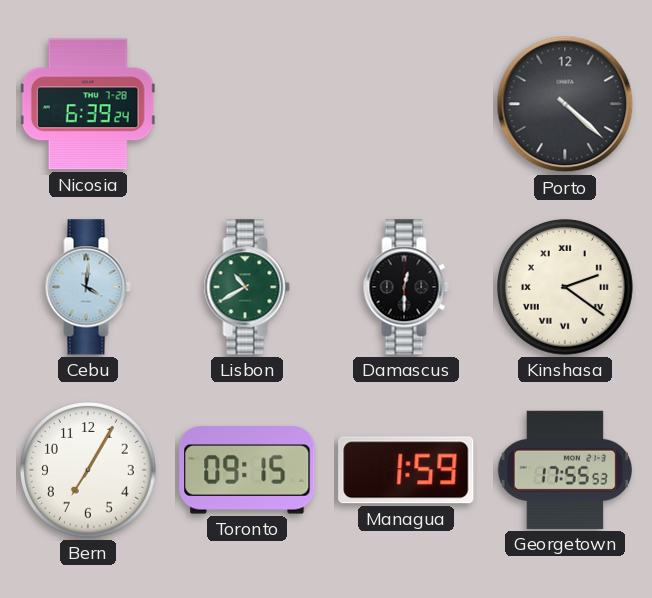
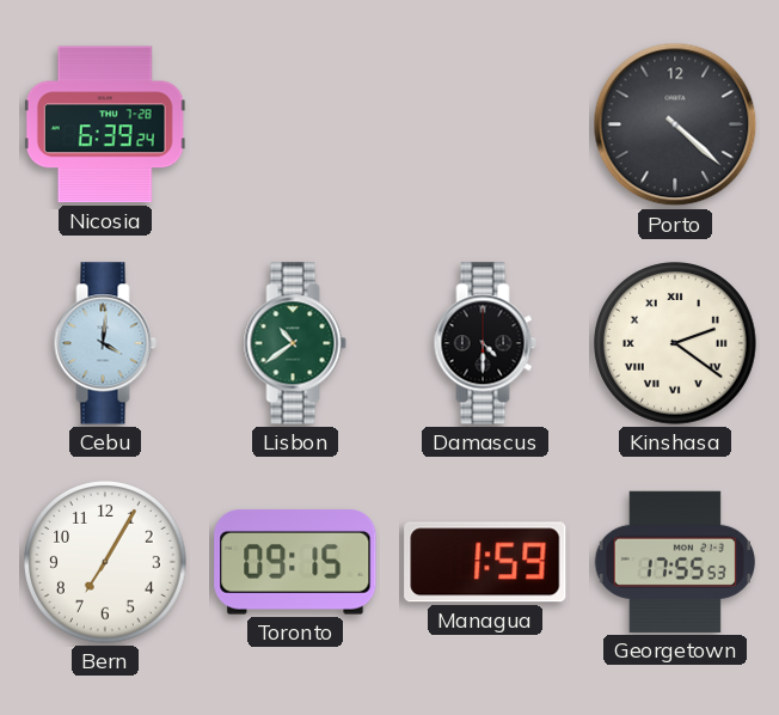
Lisbon: 10:40 -> 10:39
Damascus: 12:30 -> 4:30
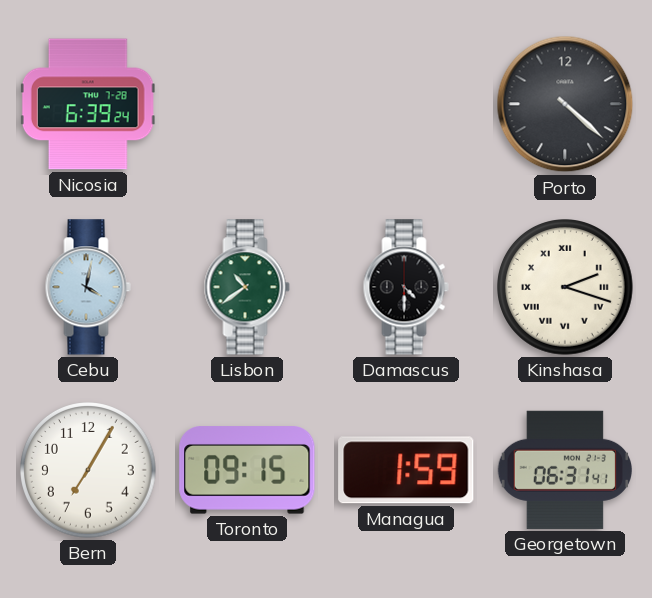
Cebu: 4:01 -> 4:02
Kinshasa: 2:21 -> 2:18
Georgetown: 17:55 -> 06:31
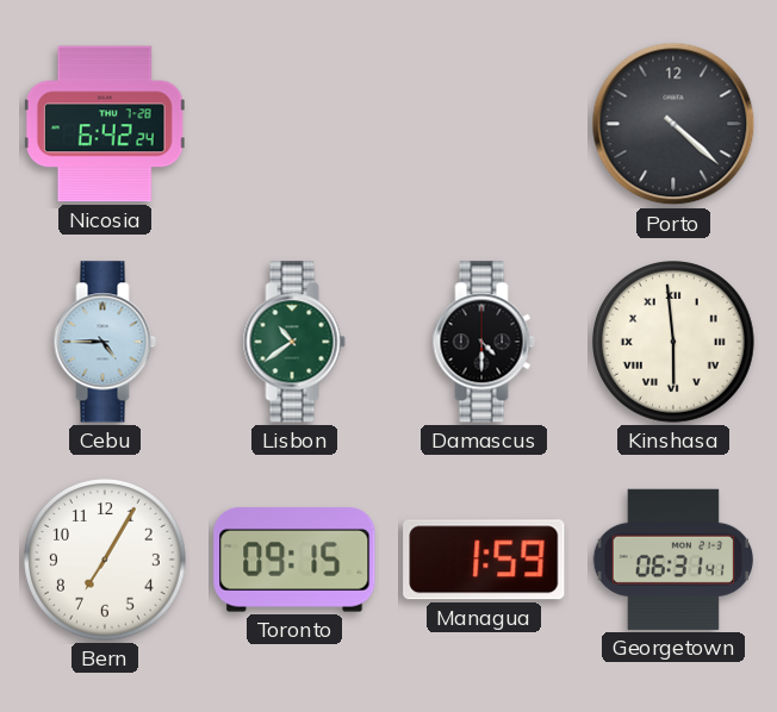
Nicosia: 6:39 -> 6:42
Cebu: 4:02 -> 4:45
Kinshasa: 2:18 -> 5:59
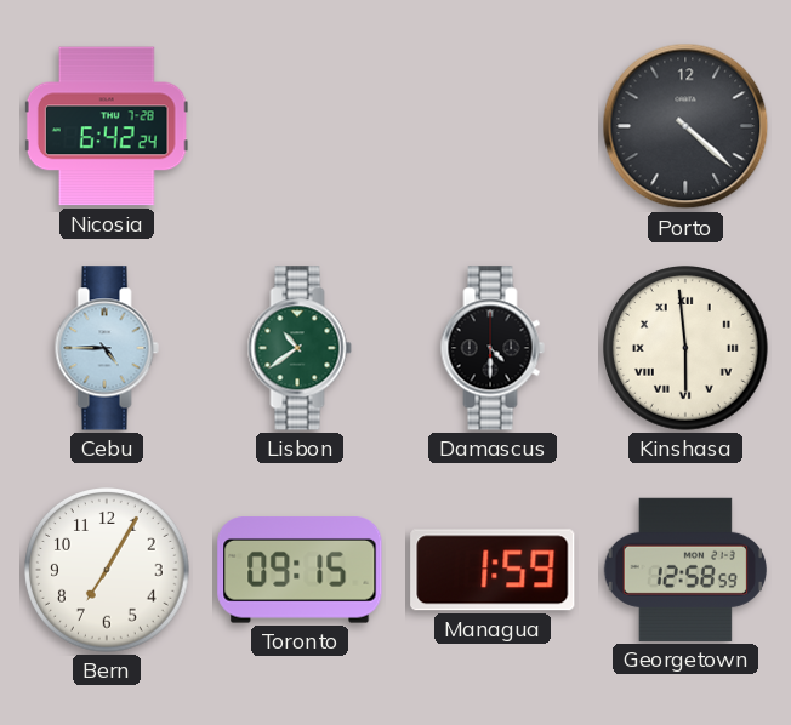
Georgetown: 06:31 -> 12:58
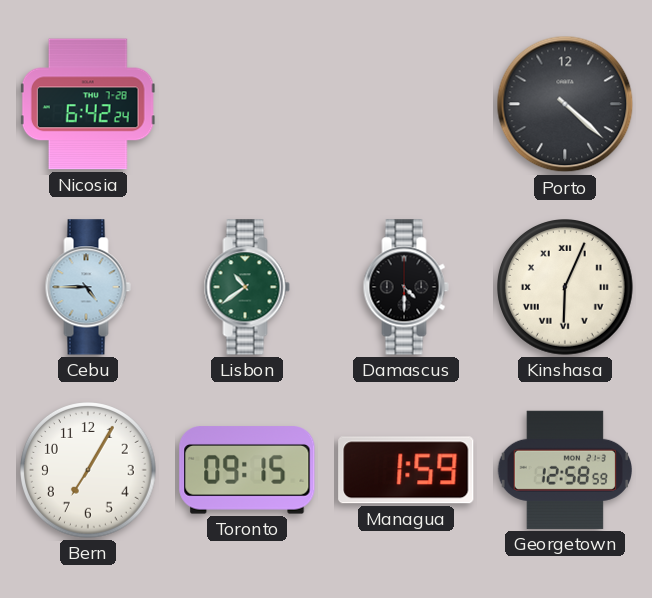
Kinshasa: 5:59 -> 6:04
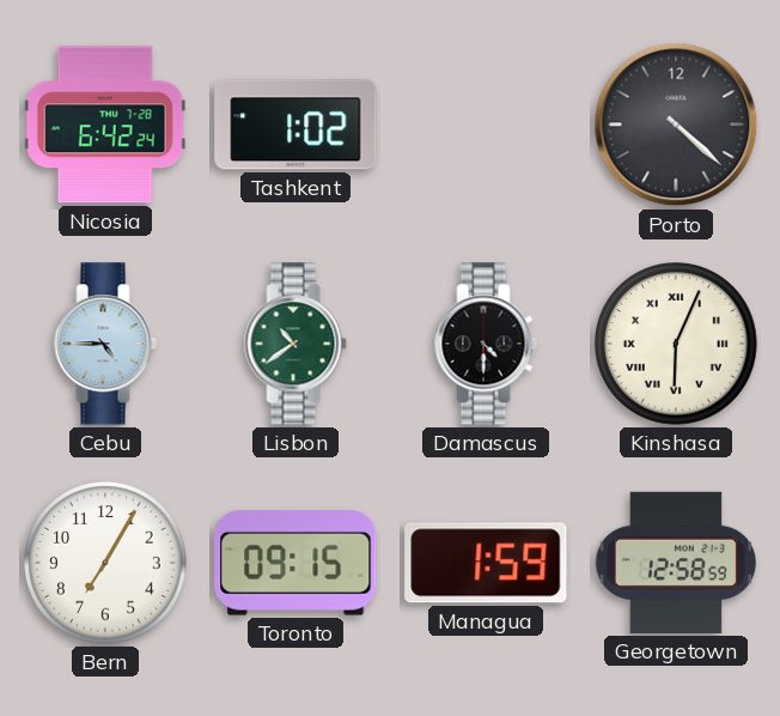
Tashkent: none -> 1:02
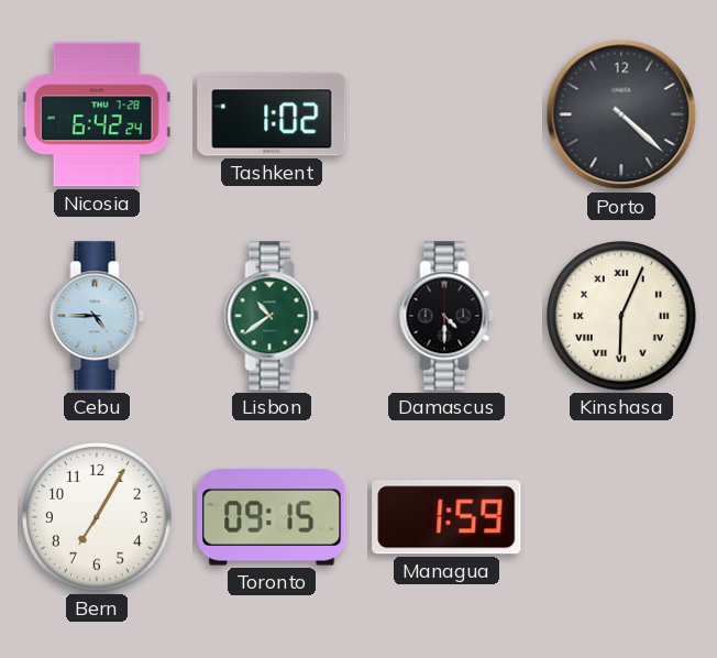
Georgetown: 12:58 -> none
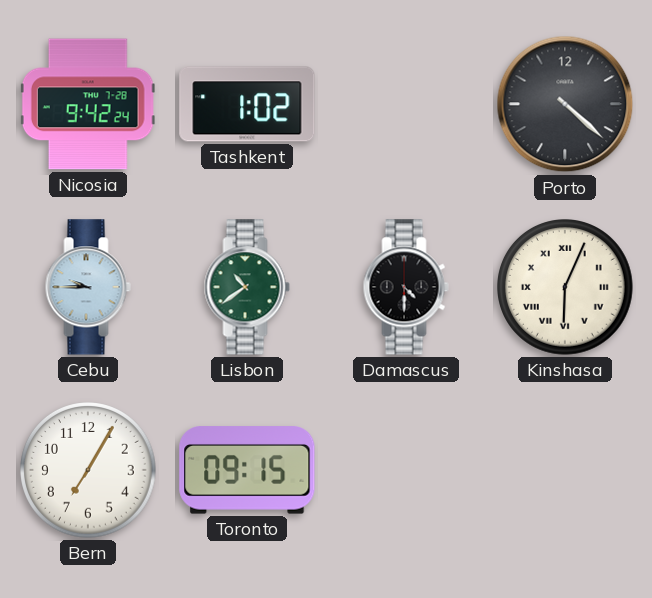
Nicosia: 6:42 -> 9:42
Cebu: 4:45 -> 9:45
Managua: 1:59 -> none
